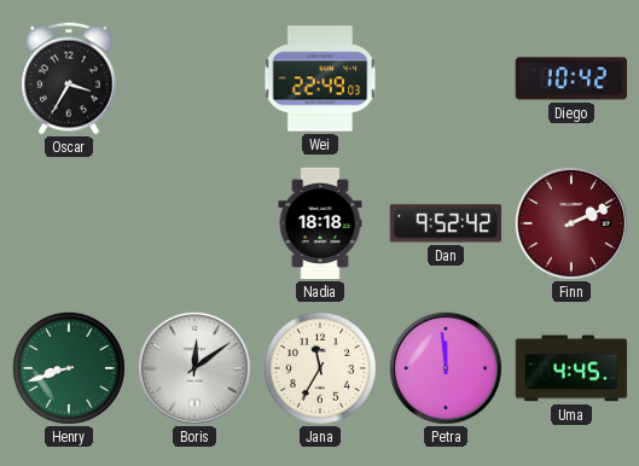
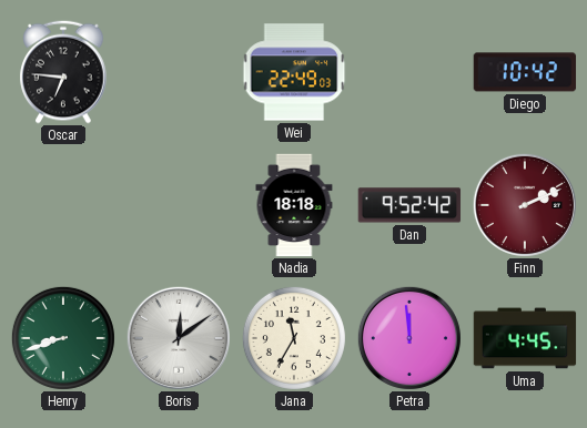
Oscar: 3:35 -> 6:46
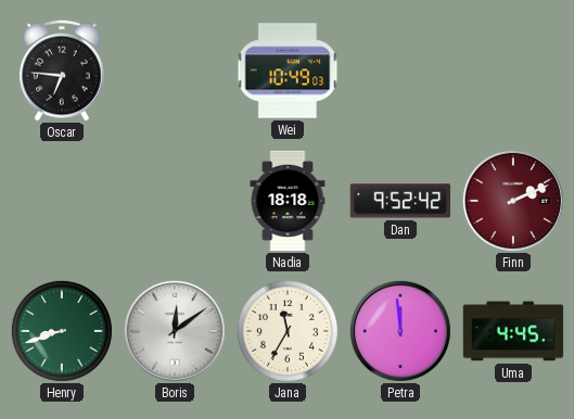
Wei: 22:49 -> 10:49
Diego: 10:42 -> none
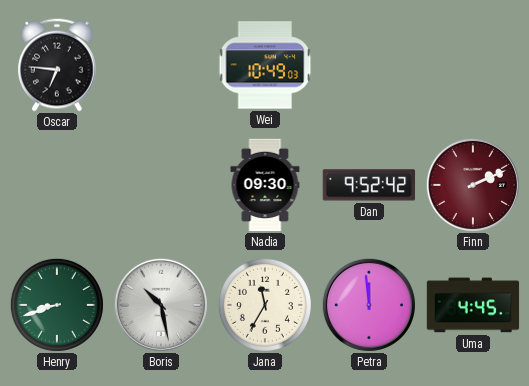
Nadia: 18:18 -> 09:30
Boris: 12:09 -> 10:28
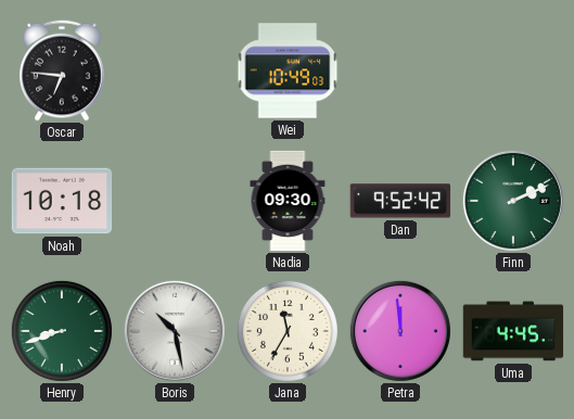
Noah: none -> 10:18
Finn dial: burgundy -> green
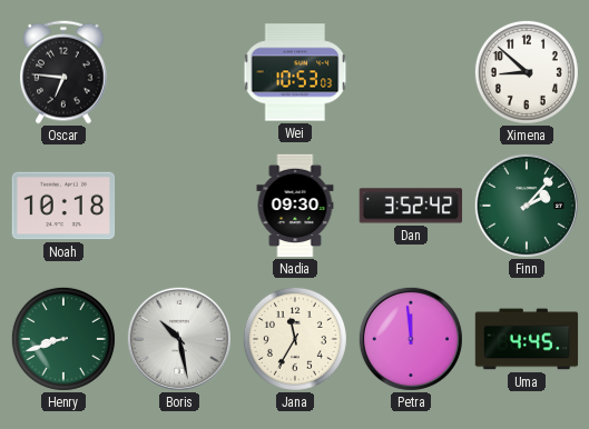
Wei: 10:49 -> 10:53
Ximena: none -> 8:52
Dan: 9:52 -> 3:52
Finn: 2:11 -> 2:07
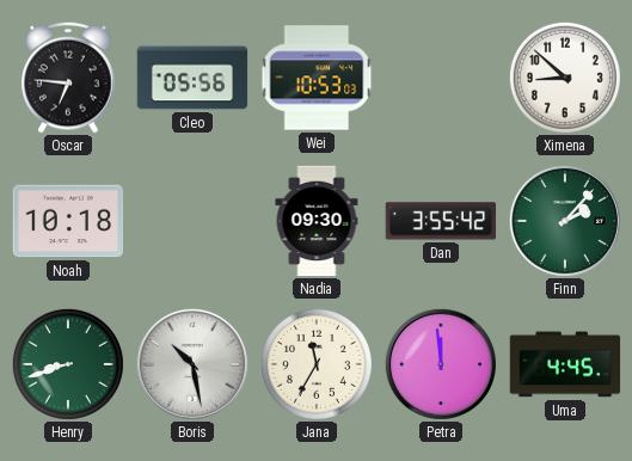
Cleo: none -> 05:56
Dan: 3:52 -> 3:55
